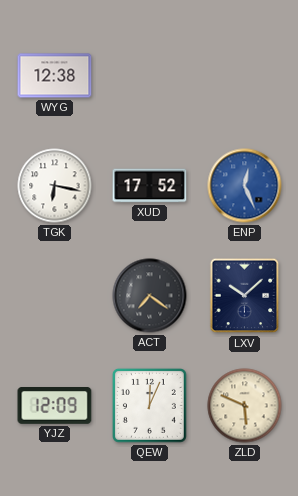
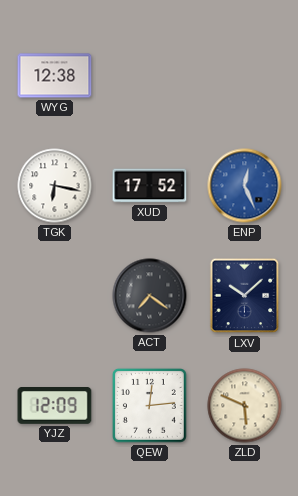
QEW: 12:04 -> 12:14
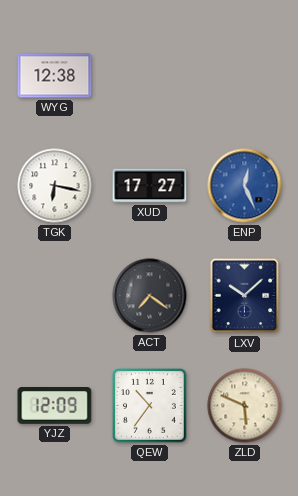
XUD: 17:52 -> 17:27
QEW: 12:14 -> 10:36
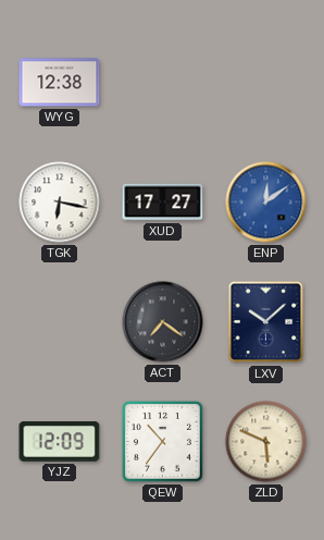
ENP: 12:26 -> 12:09
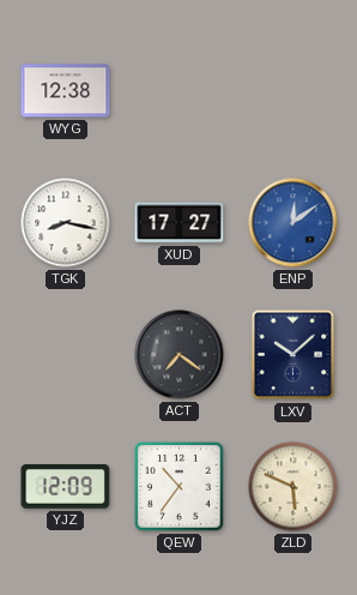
TGK: 6:17 -> 8:17
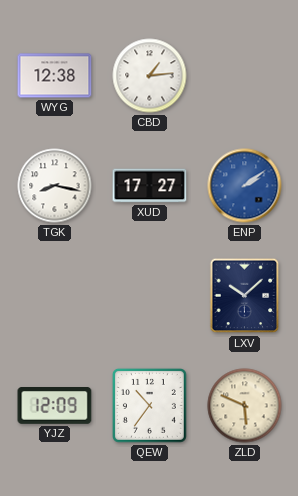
CBD: none -> 1:14
ENP: 12:09 -> 2:09
ACT: 7:21 -> none
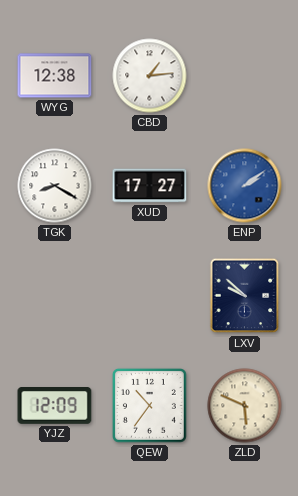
TGK: 8:17 -> 8:20
LXV: 10:08 -> 9:52
